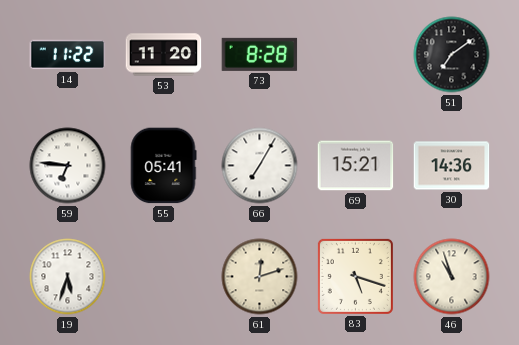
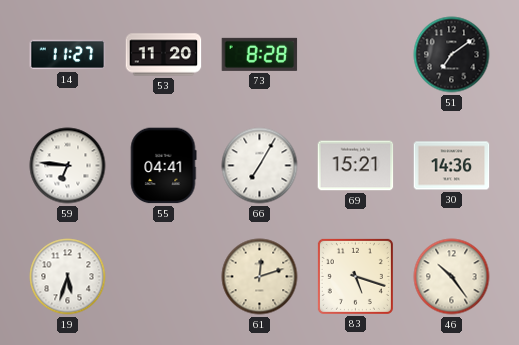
14: 11:22 -> 11:27
55: 05:41 -> 04:41
46: 10:57 -> 10:24
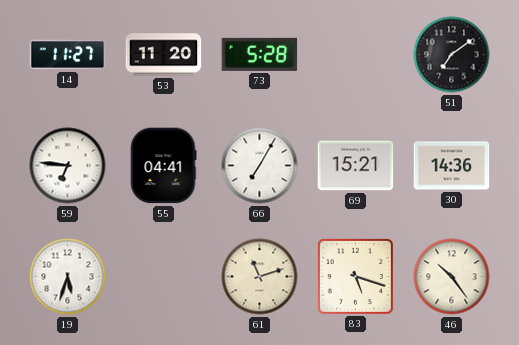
73: 8:28 -> 5:28
61: 12:12 -> 11:12
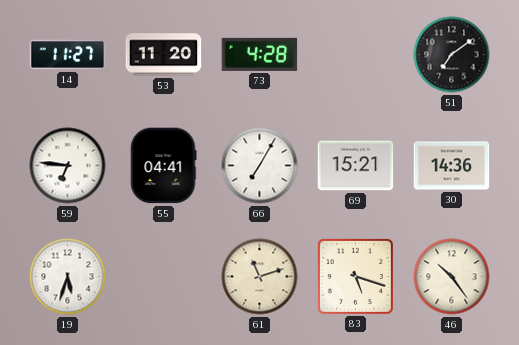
73: 5:28 -> 4:28
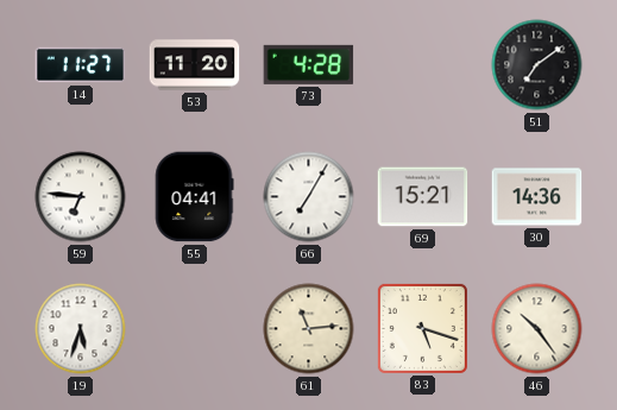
61: 11:12 -> 11:14
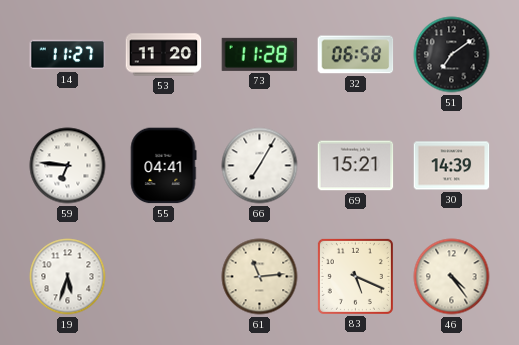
73: 4:28 -> 11:28
32: none -> 06:58
30: 14:36 -> 14:39
83: 5:18 -> 5:19
46: 10:24 -> 4:24
